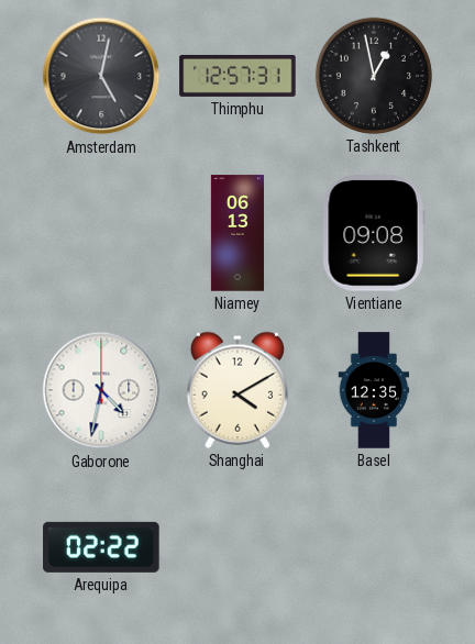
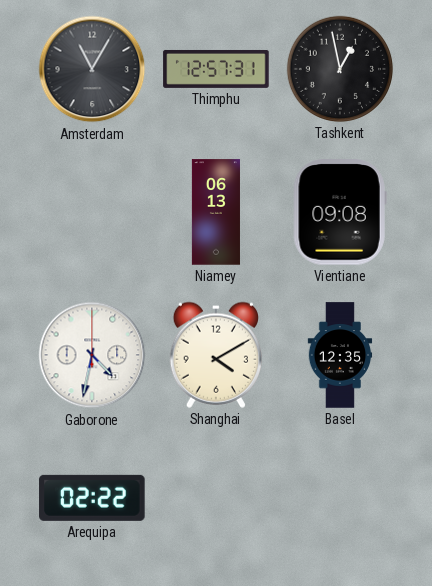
Amsterdam: 5:02 -> 11:05
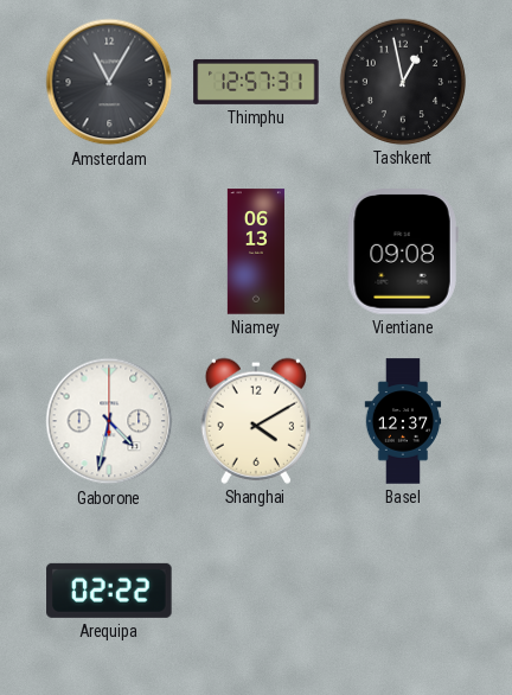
Basel: 12:35 -> 12:37
